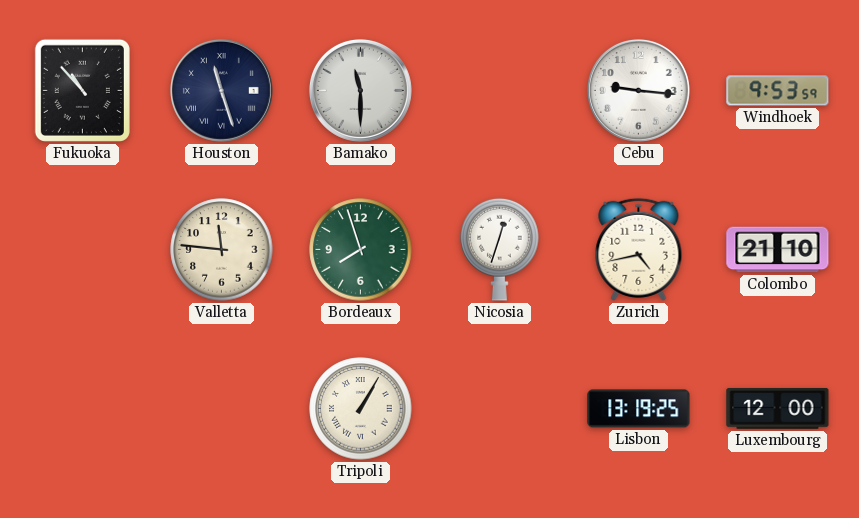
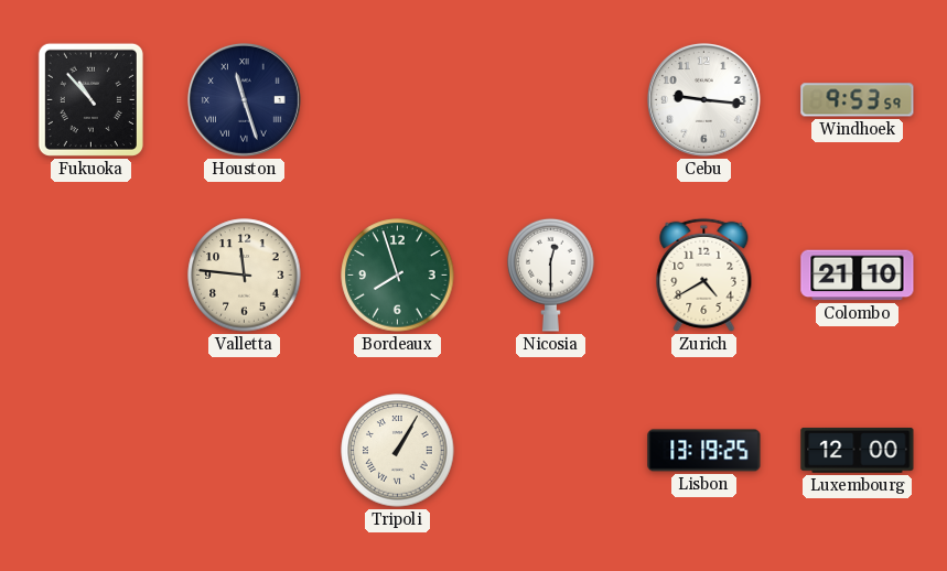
Bamako: 11:30 -> none
Nicosia: 12:33 -> 12:30
Zurich: 4:43 -> 4:40
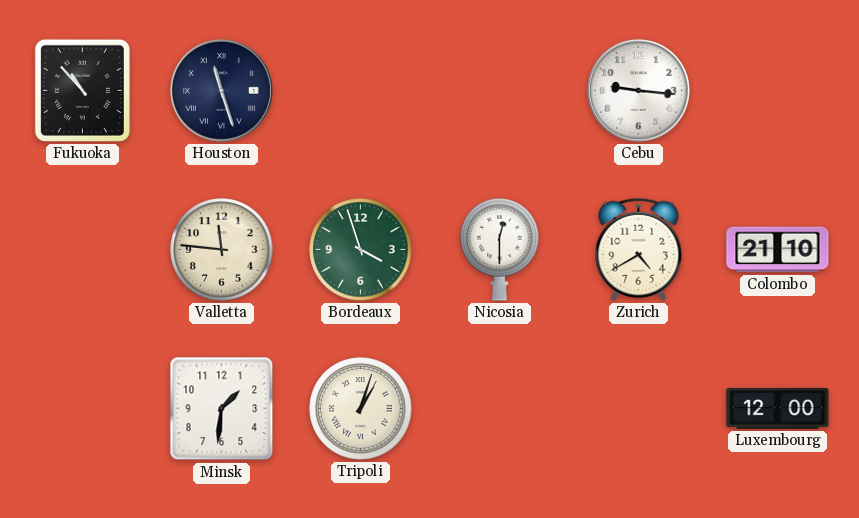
Windhoek: 9:53 -> none
Bordeaux: 7:57 -> 3:57
Minsk: none -> 1:31
Tripoli: 1:05 -> 1:03
Lisbon: 13:19 -> none
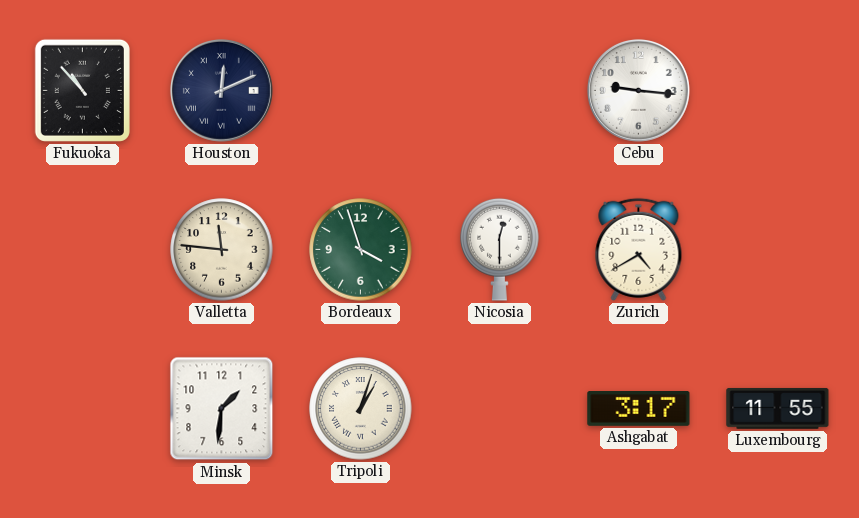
Houston: 11:27 -> 12:11
Colombo: 21:10 -> none
Ashgabat: none -> 3:17
Luxembourg: 12:00 -> 11:55
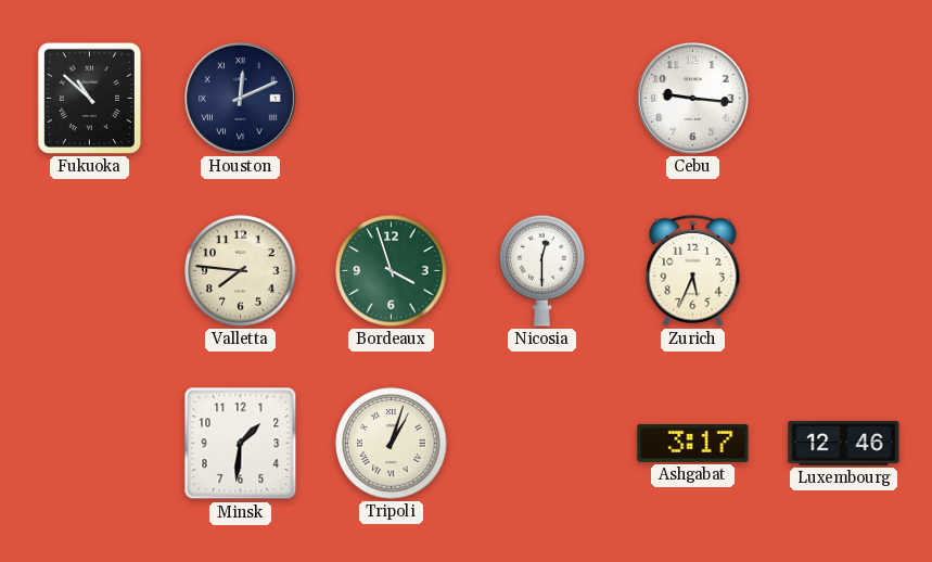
Fukuoka: 10:53 -> 10:52
Valletta: 11:46 -> 7:46
Zurich: 4:40 -> 5:34
Luxembourg: 11:55 -> 12:46
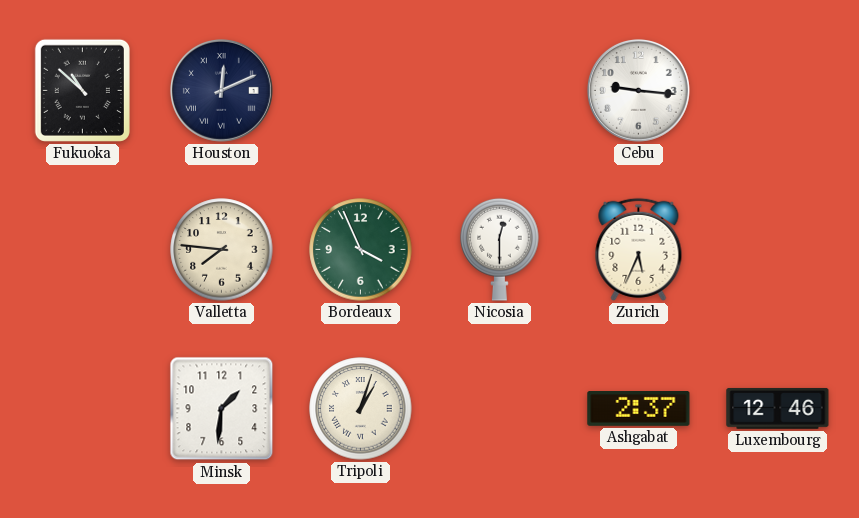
Bordeaux: 3:57 -> 3:56
Ashgabat: 3:17 -> 2:37
